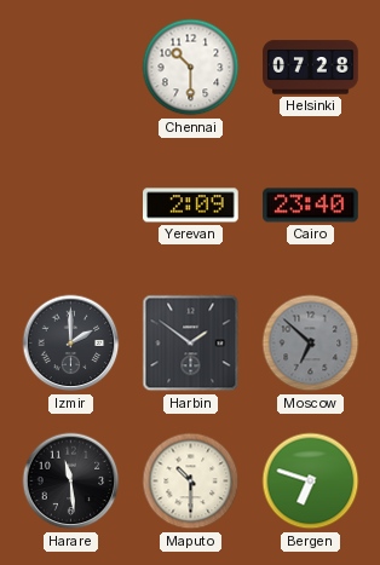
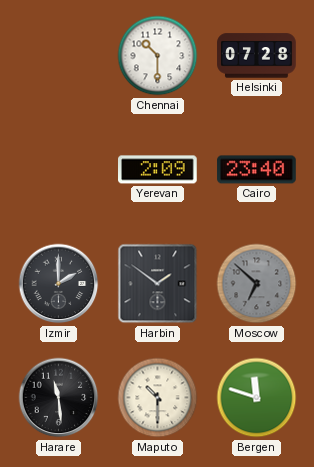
Bergen: 6:48 -> 11:48
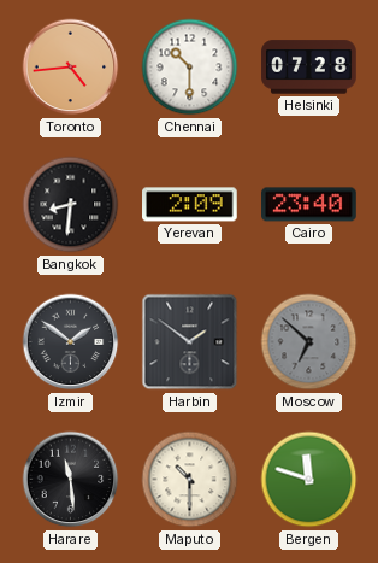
Toronto: none -> 4:44
Bangkok: none -> 8:31
Izmir: 2:00 -> 1:51
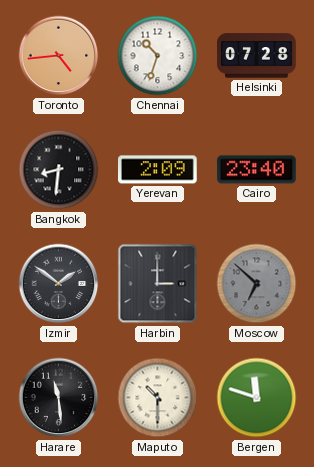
Chennai: 10:30 -> 10:33
Harbin: 1:51 -> 3:00
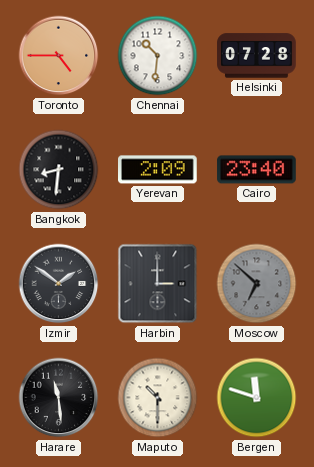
Toronto: 4:44 -> 4:45
Chennai: 10:33 -> 10:31
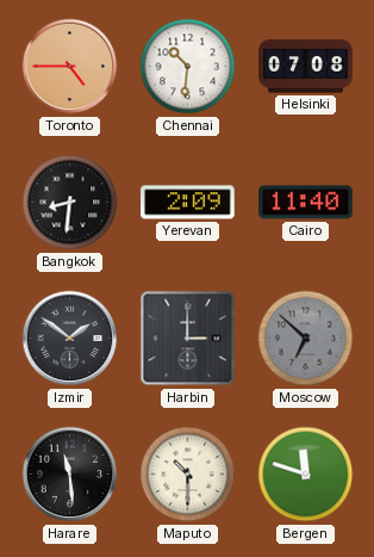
Helsinki: 07:28 -> 07:08
Cairo: 23:40 -> 11:40
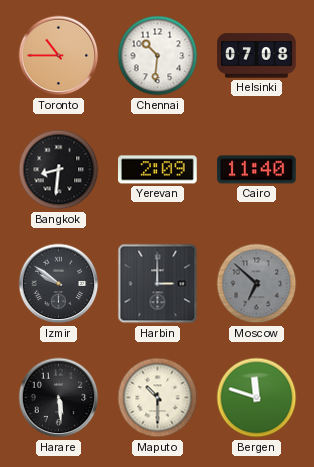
Toronto: 4:45 -> 10:45
Izmir: 1:51 -> 9:51
Harare: 11:29 -> 5:29
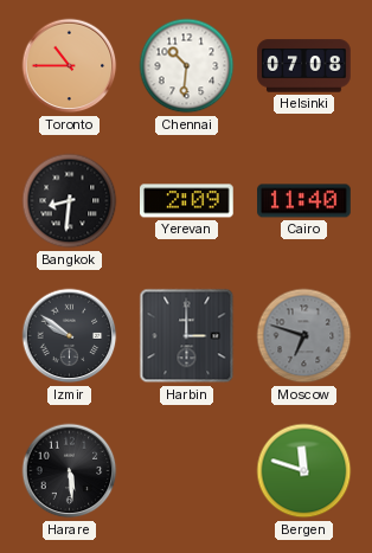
Moscow: 6:52 -> 6:48
Maputo: 10:30 -> none
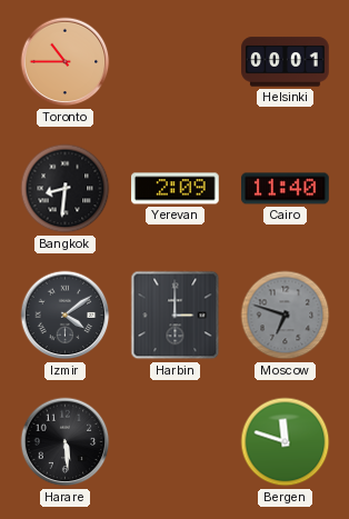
Chennai: 10:31 -> none
Helsinki: 07:08 -> 00:01
Izmir: 9:51 -> 4:09
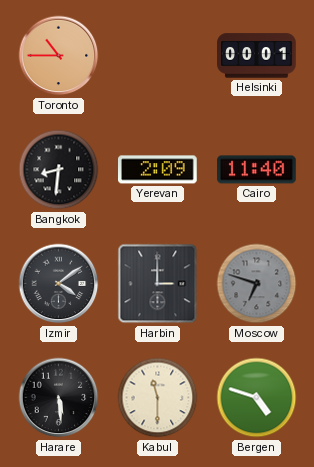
Kabul: none -> 11:30
Bergen: 11:48 -> 4:48
